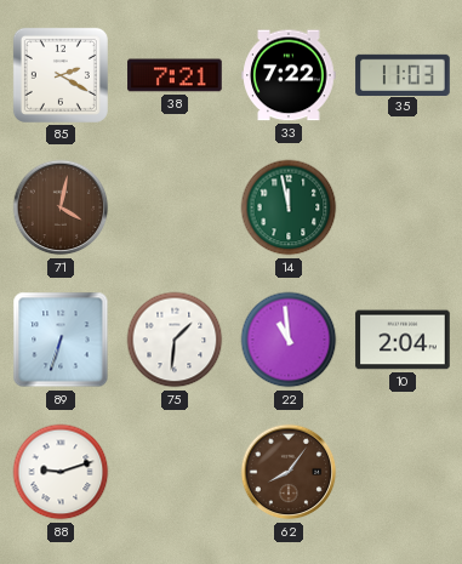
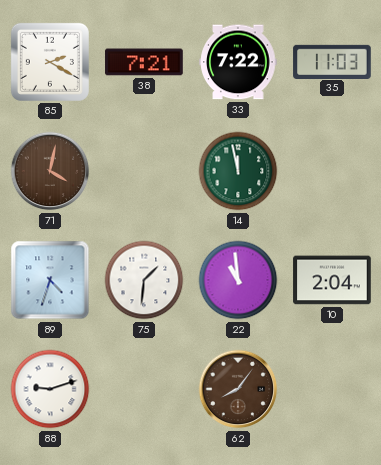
89: 6:33 -> 4:33
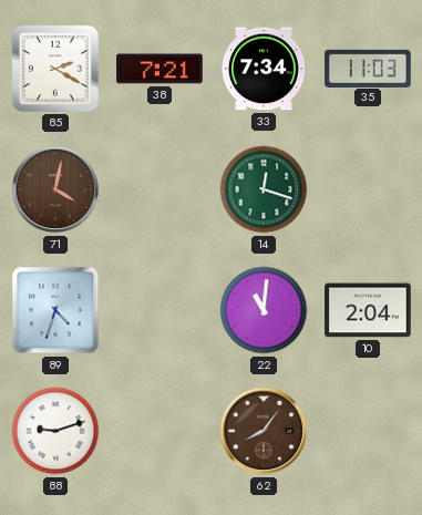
33: 7:22 -> 7:34
14: 11:58 -> 12:18
75: 1:31 -> none
22: 10:59 -> 11:01
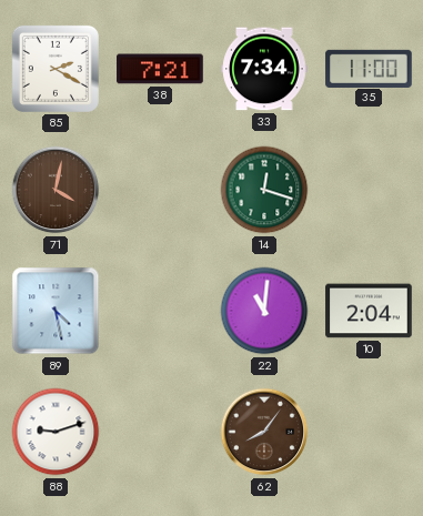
35: 11:03 -> 11:00
89: 4:33 -> 4:28
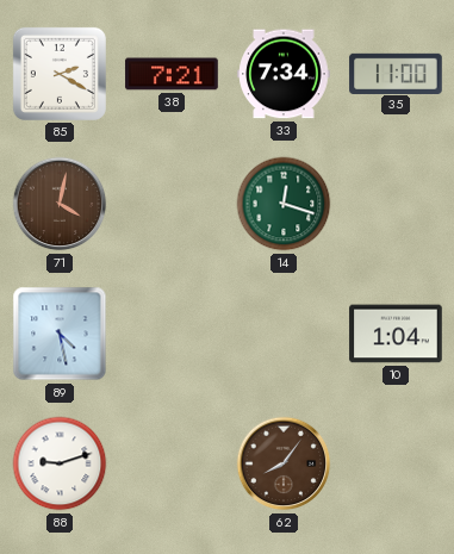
22: 11:01 -> none
10: 2:04 -> 1:04
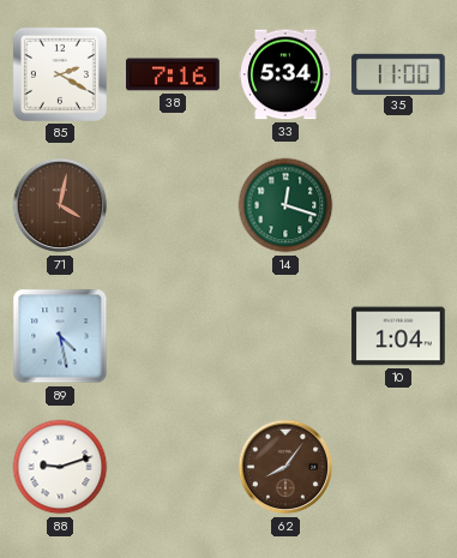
38: 7:21 -> 7:16
33: 7:34 -> 5:34
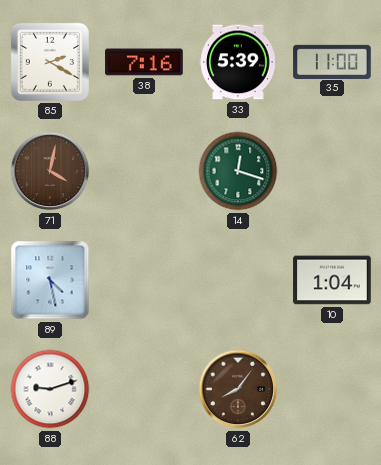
33: 5:34 -> 5:39
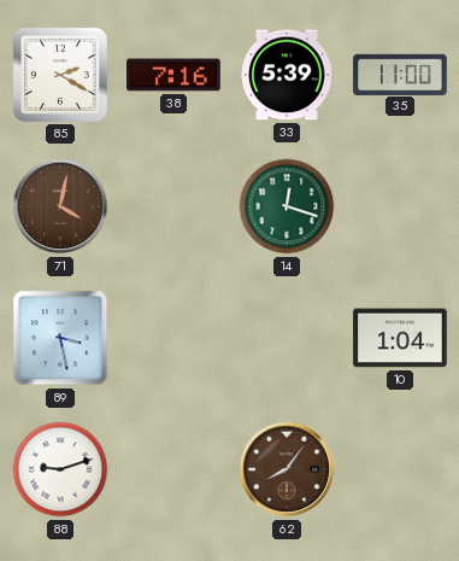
89: 4:28 -> 3:28
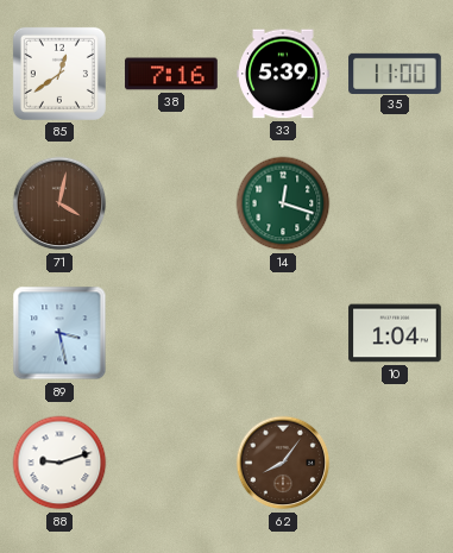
85: 2:20 -> 12:39
